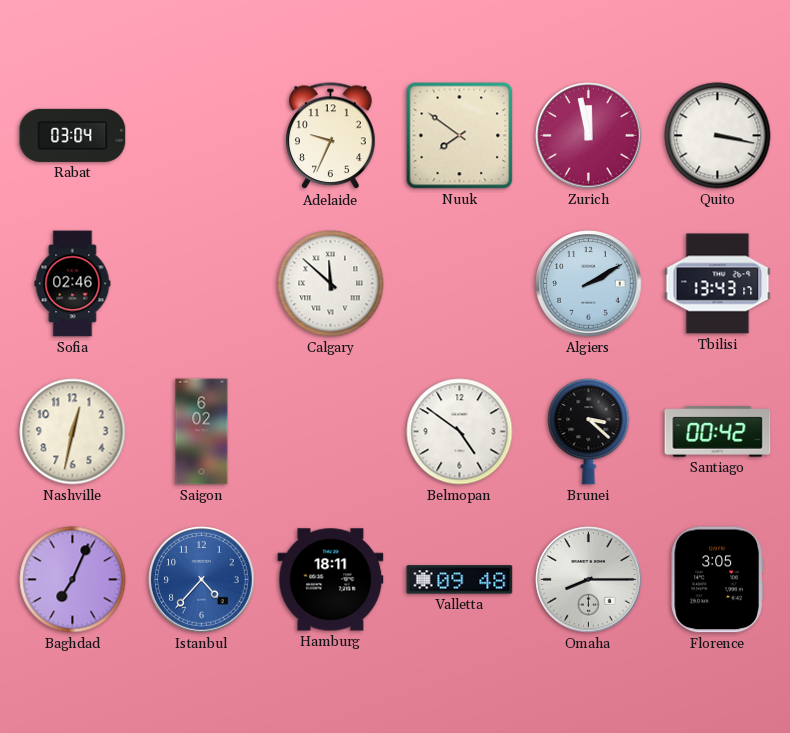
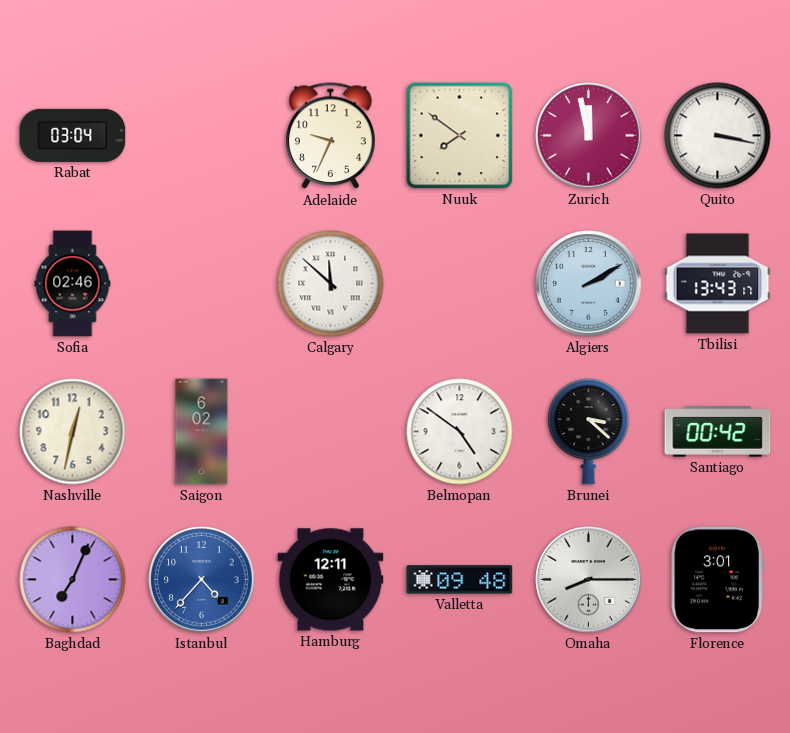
Hamburg: 18:11 -> 12:11
Florence: 3:05 -> 3:01
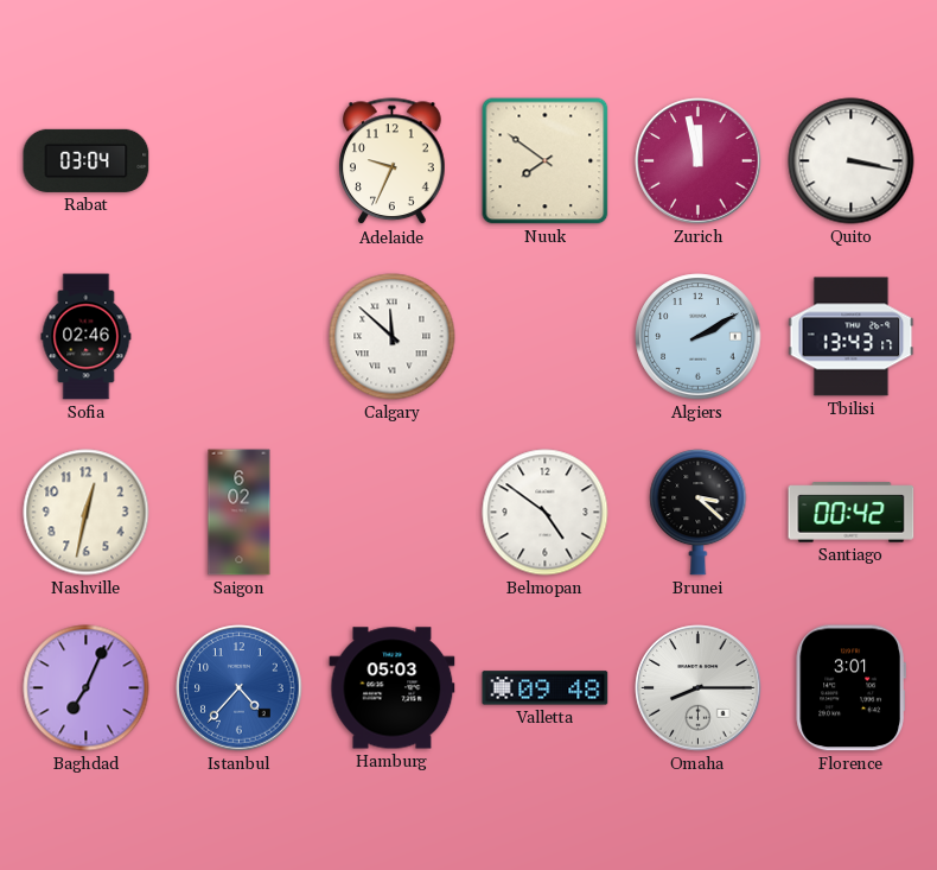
Hamburg: 12:11 -> 05:03
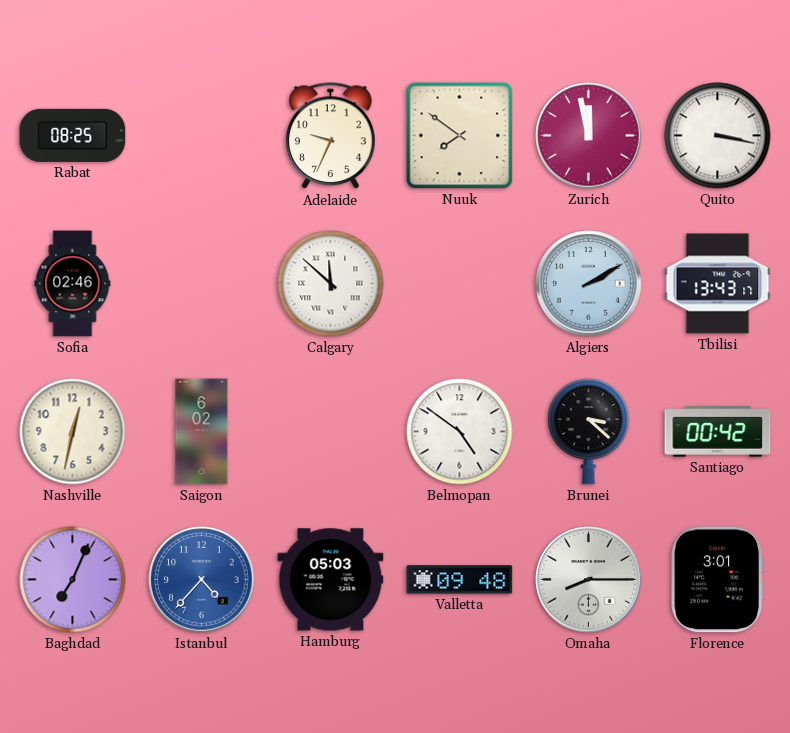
Rabat: 03:04 -> 08:25
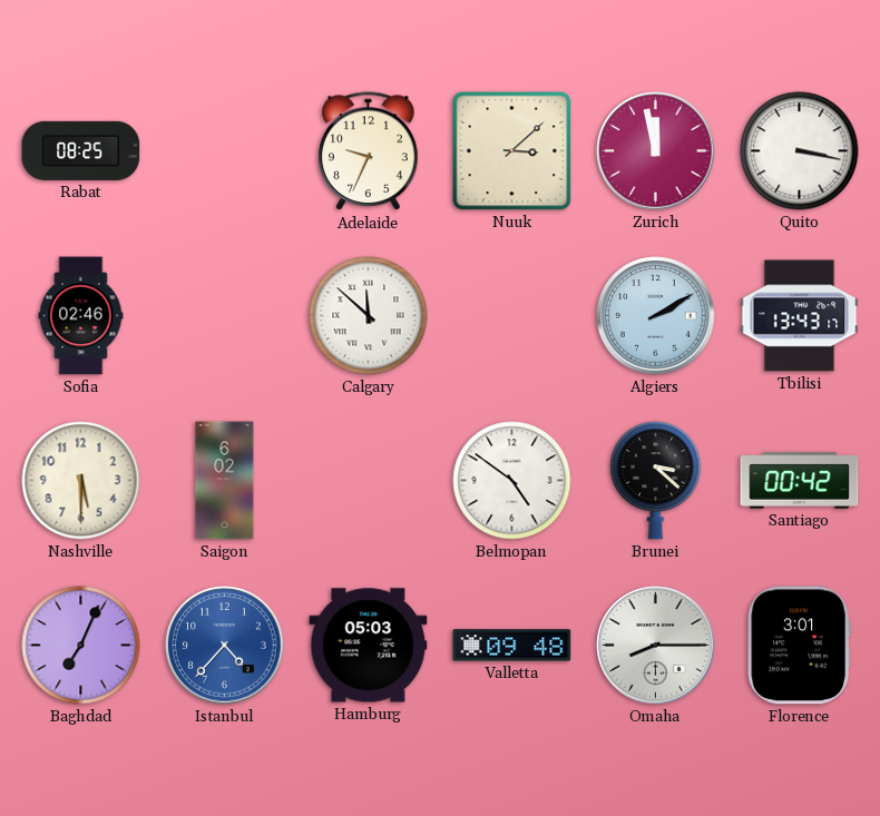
Nuuk: 7:51 -> 3:08
Nashville: 12:32 -> 5:30
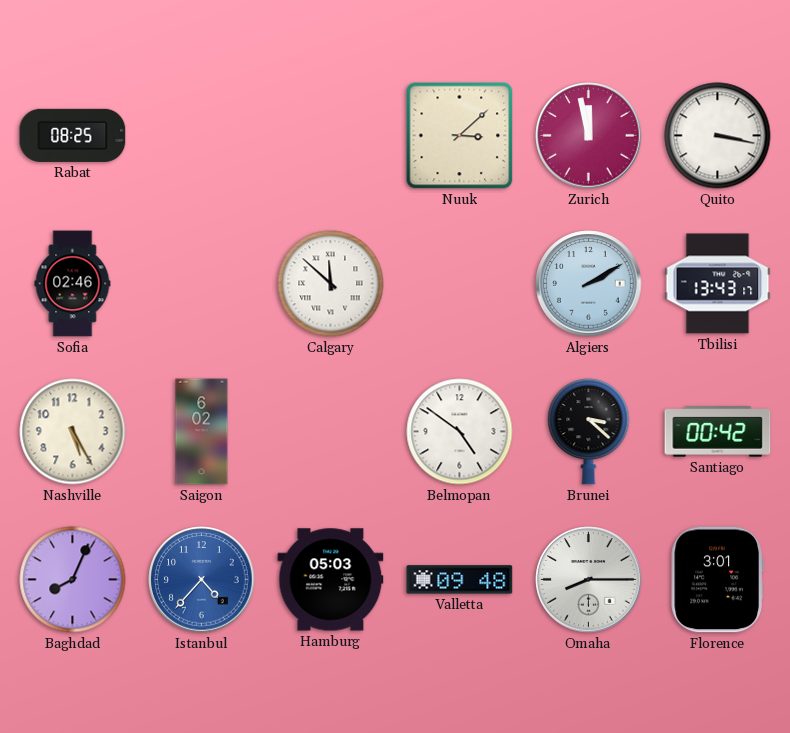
Adelaide: 9:34 -> none
Nashville: 5:30 -> 5:25
Baghdad: 7:04 -> 8:04
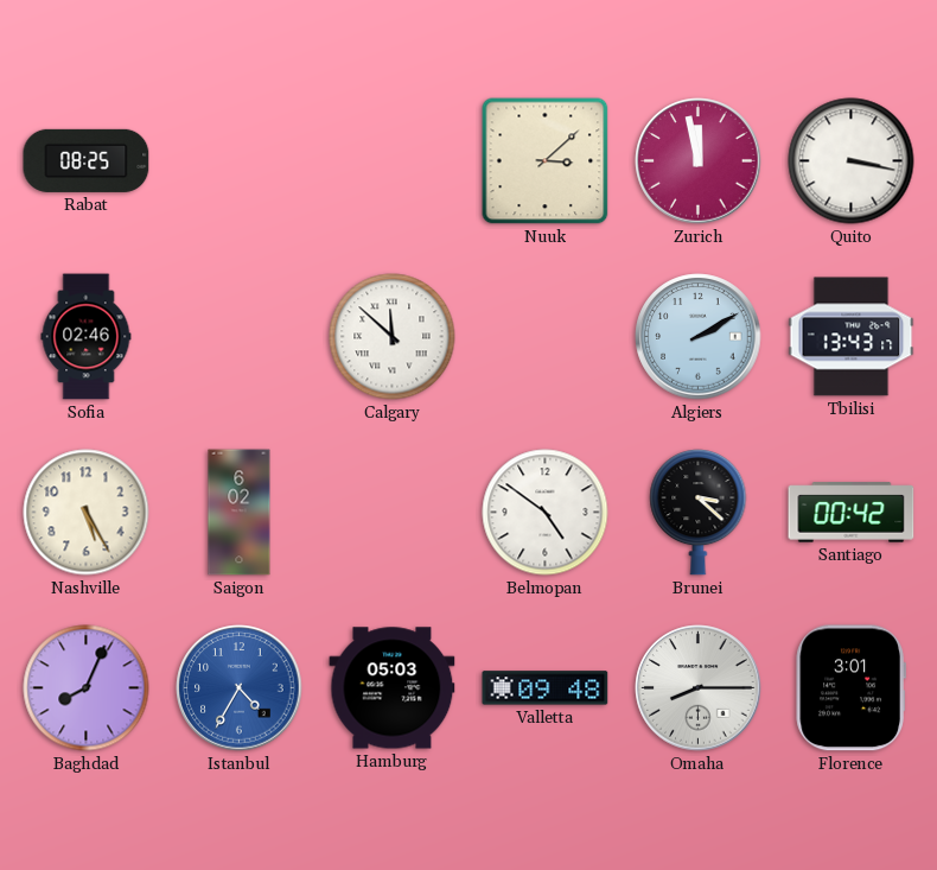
Istanbul: 4:37 -> 4:35
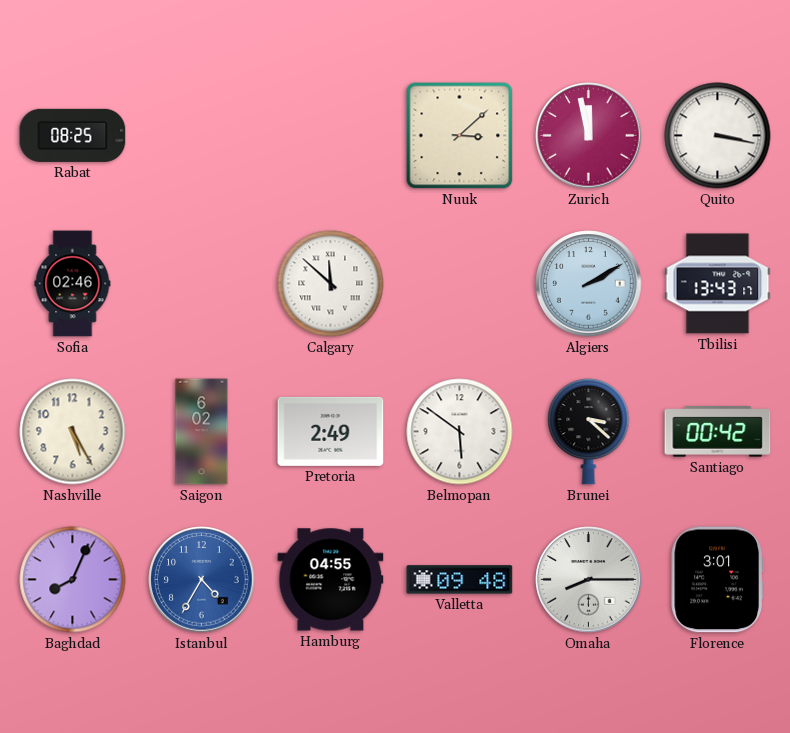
Pretoria: none -> 2:49
Belmopan: 4:51 -> 5:51
Hamburg: 05:03 -> 04:55
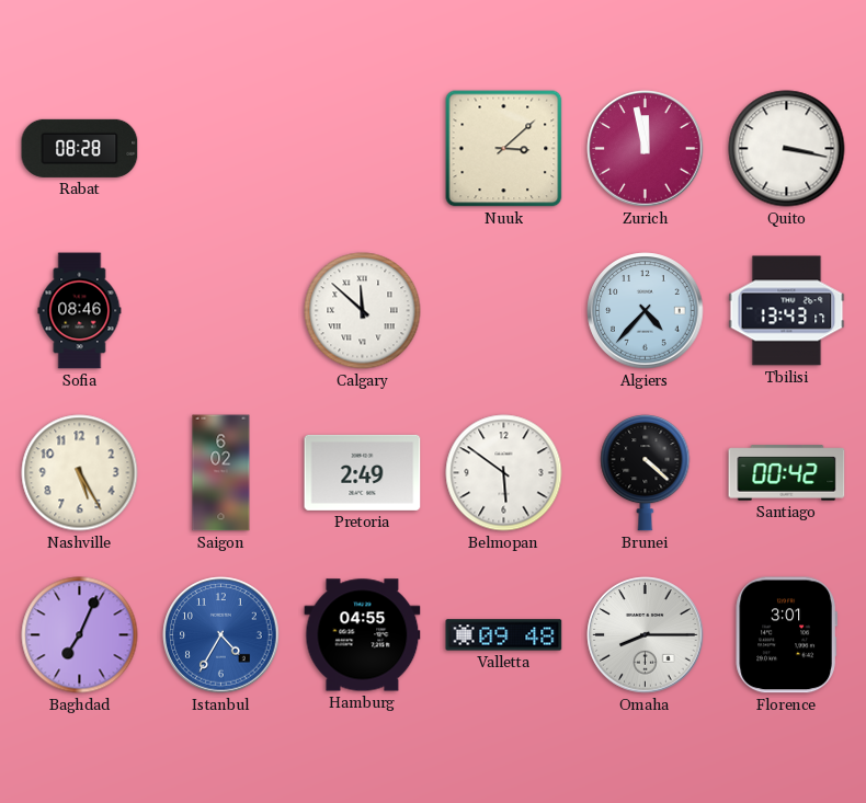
Rabat: 08:25 -> 08:28
Sofia: 02:46 -> 08:46
Algiers: 2:10 -> 4:37
Brunei: 3:22 -> 4:22
Baghdad: 8:04 -> 7:04
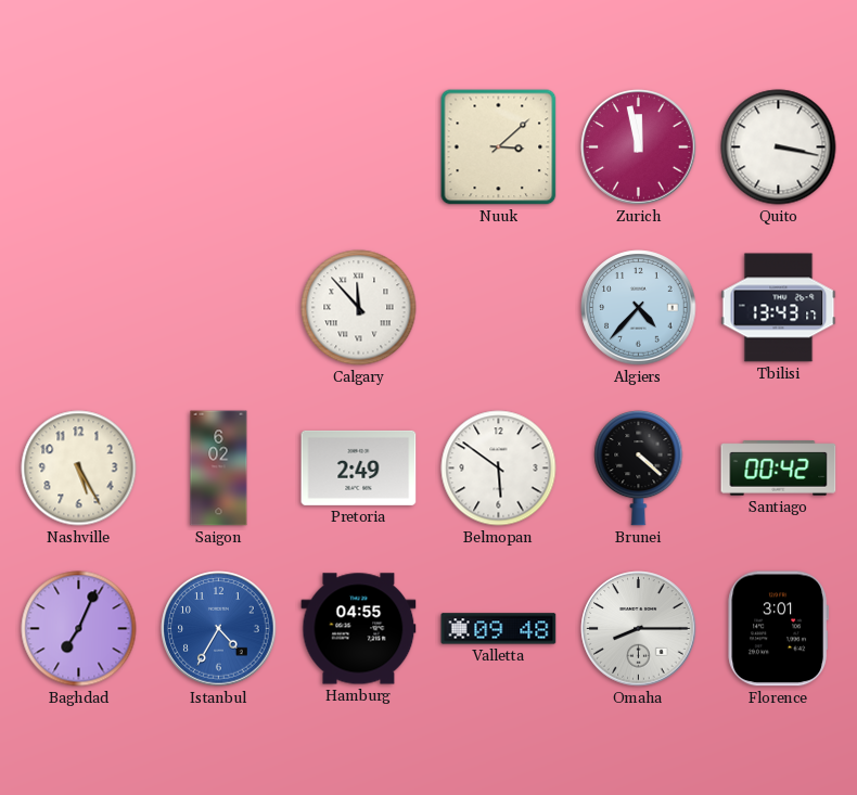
Rabat: 08:28 -> none
Sofia: 08:46 -> none
Calgary: 11:52 -> 11:53
